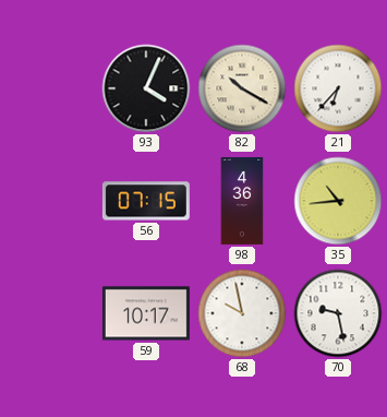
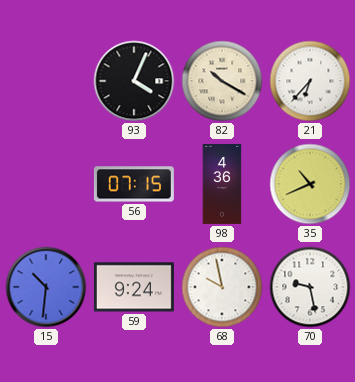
35: 10:44 -> 10:41
15: none -> 10:31
59: 10:17 -> 9:24
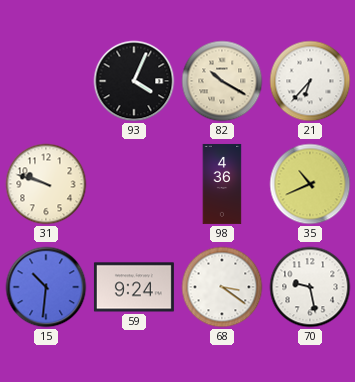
31: none -> 9:48
56: 07:15 -> none
68: 9:58 -> 3:21
